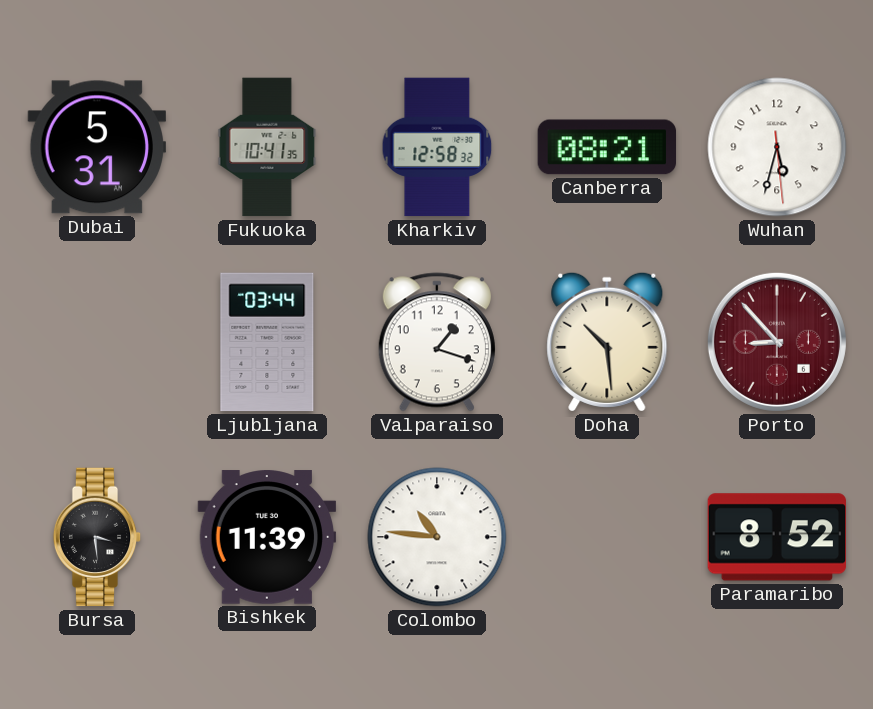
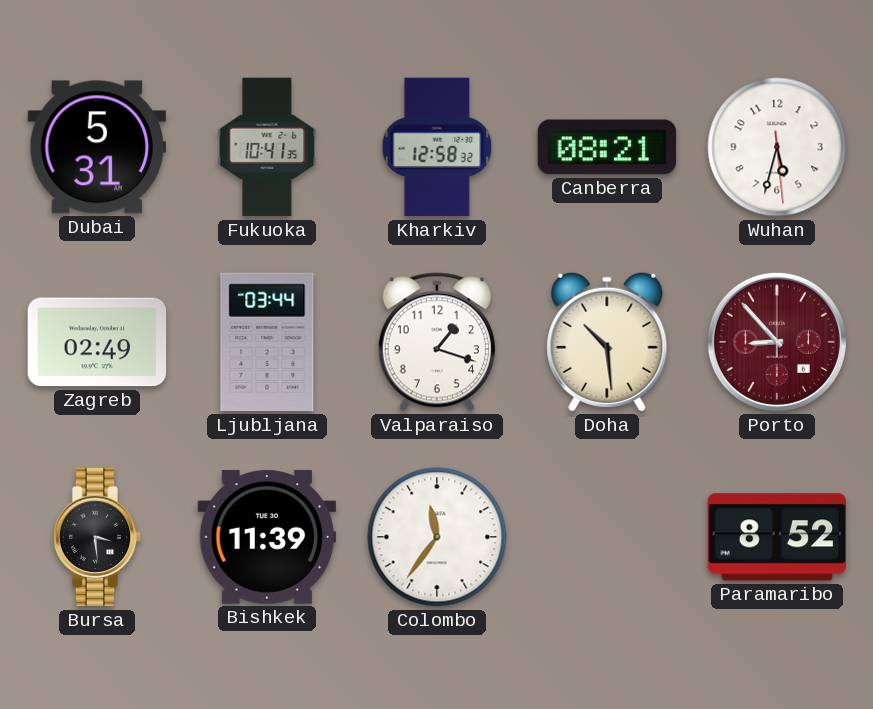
Zagreb: none -> 02:49
Colombo: 10:46 -> 11:36
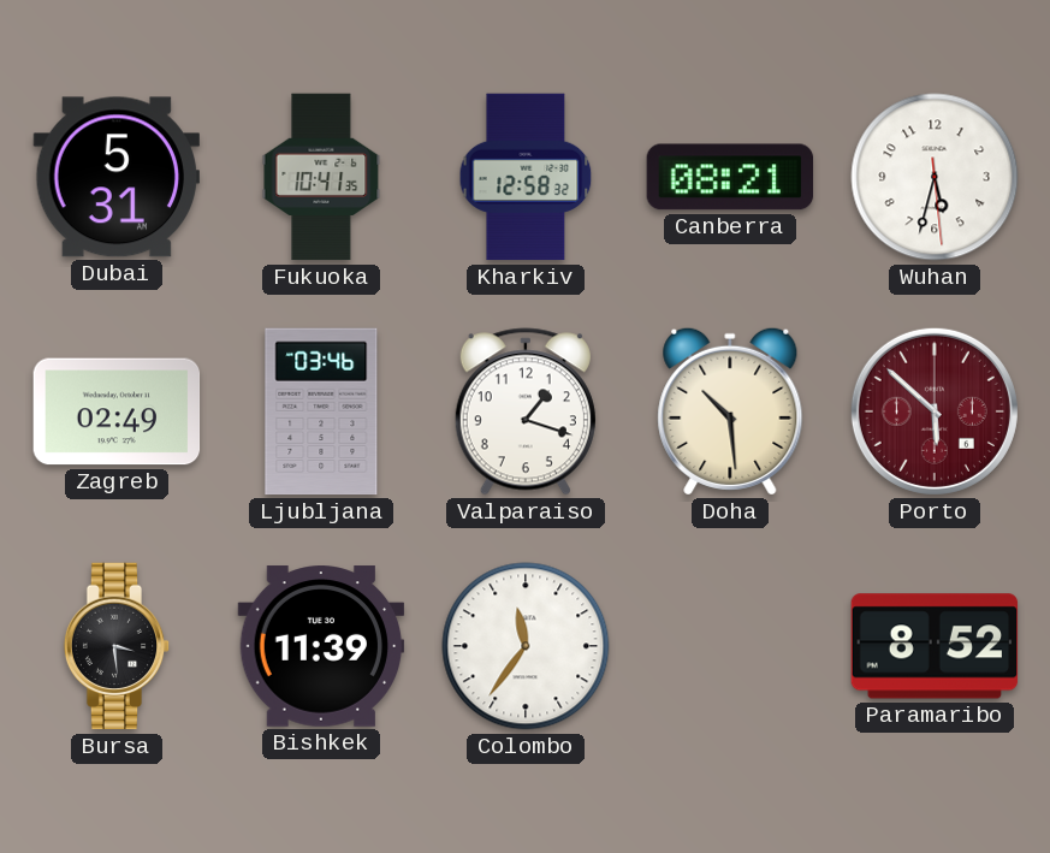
Ljubljana: 03:44 -> 03:46
Porto: 8:53 -> 5:52
